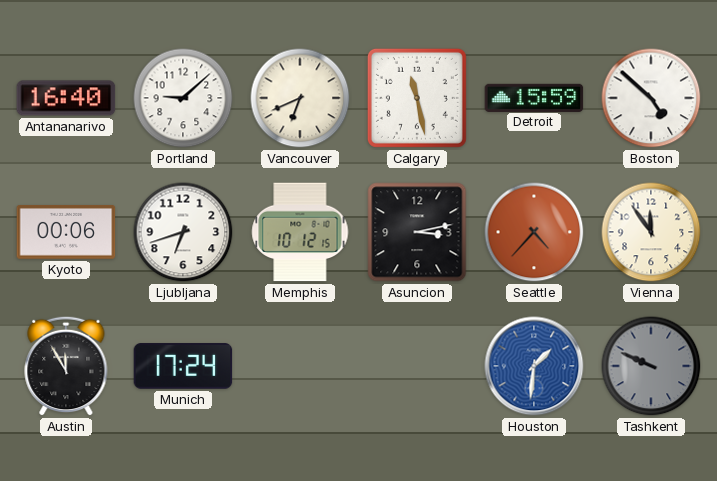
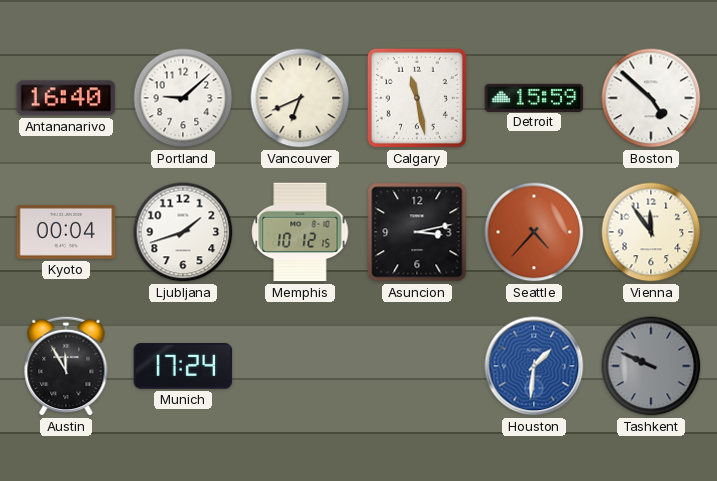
Kyoto: 00:06 -> 00:04
Ljubljana: 6:42 -> 1:42
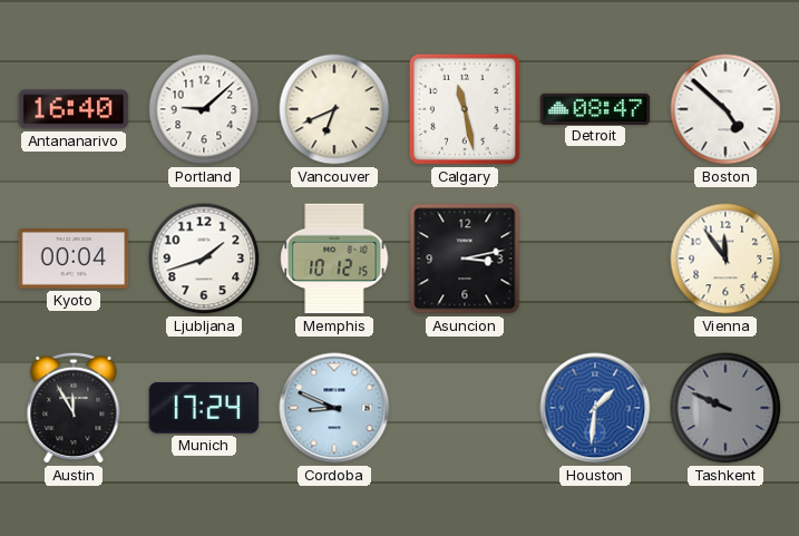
Detroit: 15:59 -> 08:47
Seattle: 4:37 -> none
Cordoba: none -> 8:49
